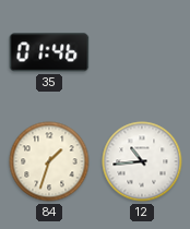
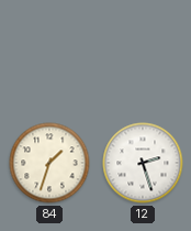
35: 01:46 -> none
12: 10:44 -> 2:27
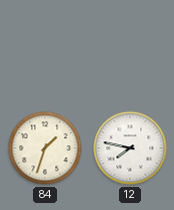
12: 2:27 -> 7:47
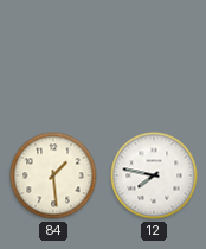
84: 1:33 -> 1:29
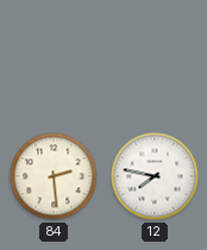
84: 1:29 -> 2:29
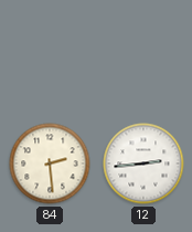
12: 7:47 -> 2:44
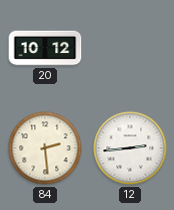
20: none -> 10:12
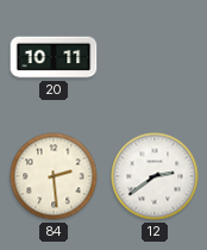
20: 10:12 -> 10:11
12: 2:44 -> 2:39
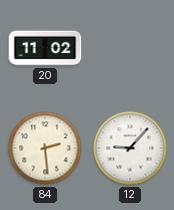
20: 10:11 -> 11:02
12: 2:39 -> 9:07
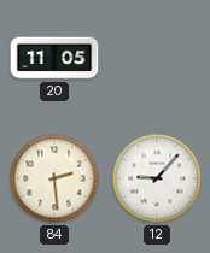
20: 11:02 -> 11:05
